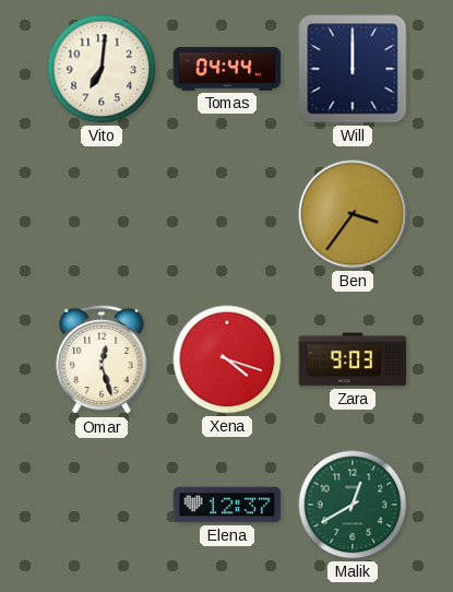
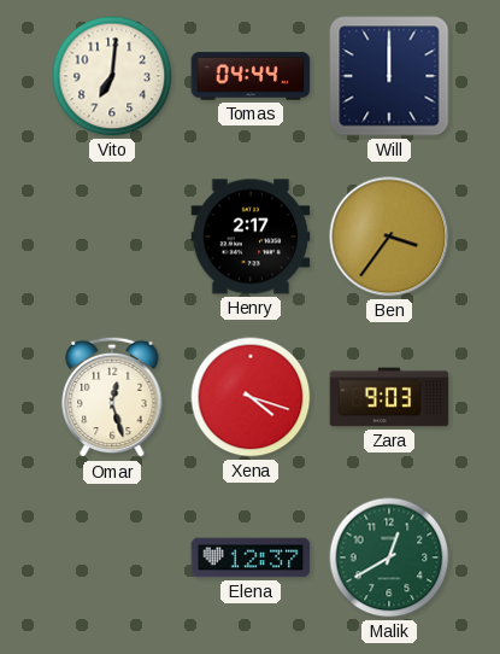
Henry: none -> 2:17
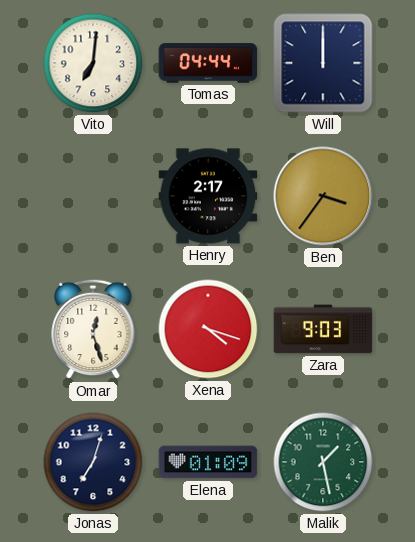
Jonas: none -> 7:03
Elena: 12:37 -> 01:09
Malik: 12:40 -> 1:28
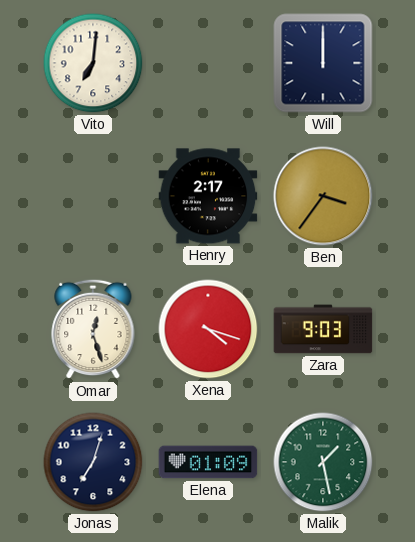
Tomas: 04:44 -> none
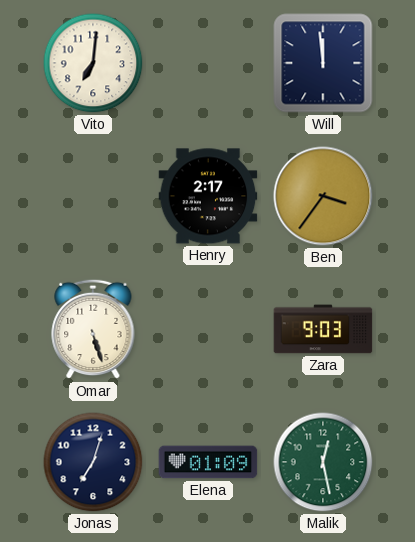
Will: 12:00 -> 11:59
Omar: 12:27 -> 5:27
Xena: 4:18 -> none
Malik: 1:28 -> 12:28
